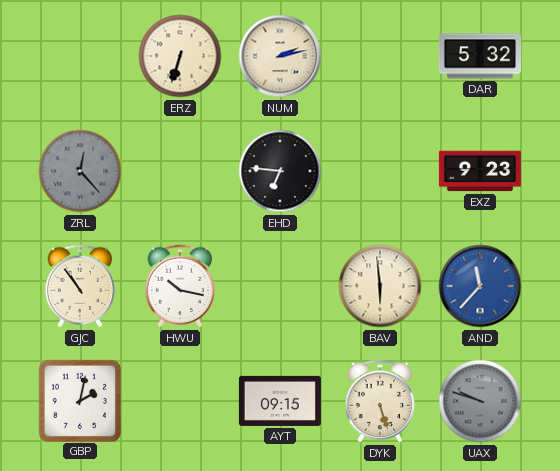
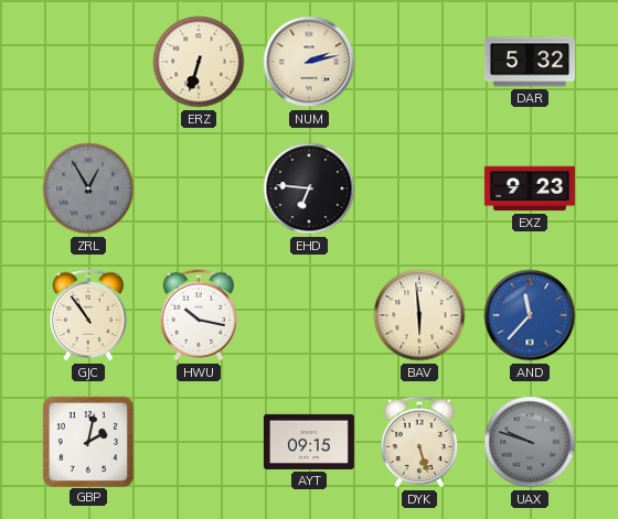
ZRL: 12:23 -> 12:55
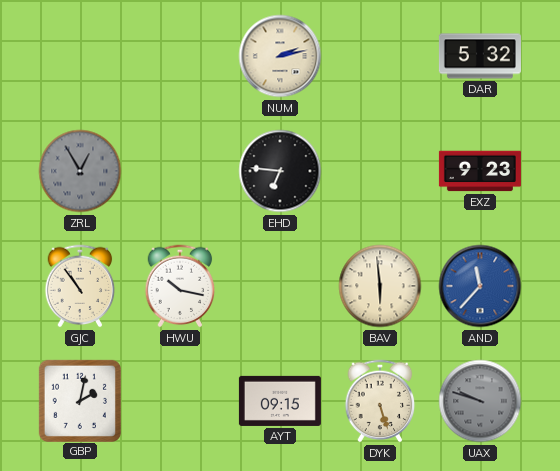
ERZ: 6:33 -> none
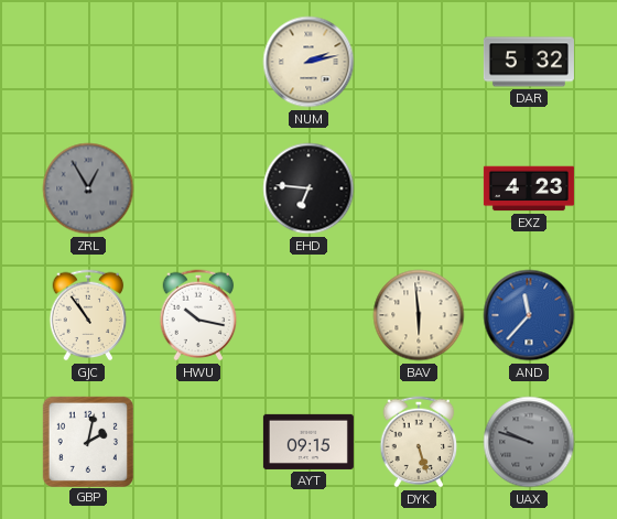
EXZ: 9:23 -> 4:23
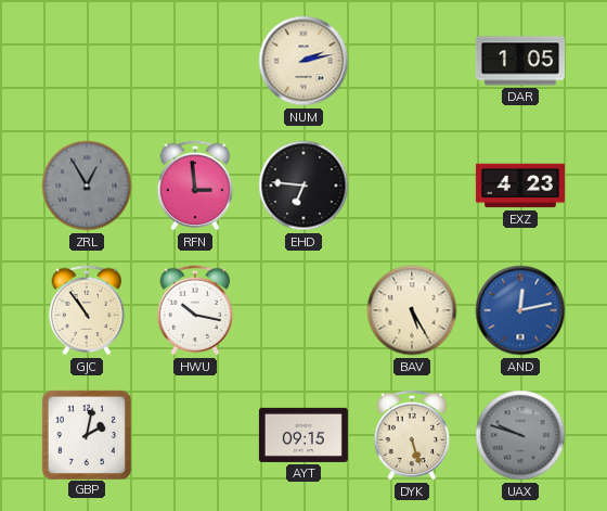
DAR: 5:32 -> 1:05
RFN: none -> 2:59
BAV: 5:59 -> 5:25
AND: 11:37 -> 12:13
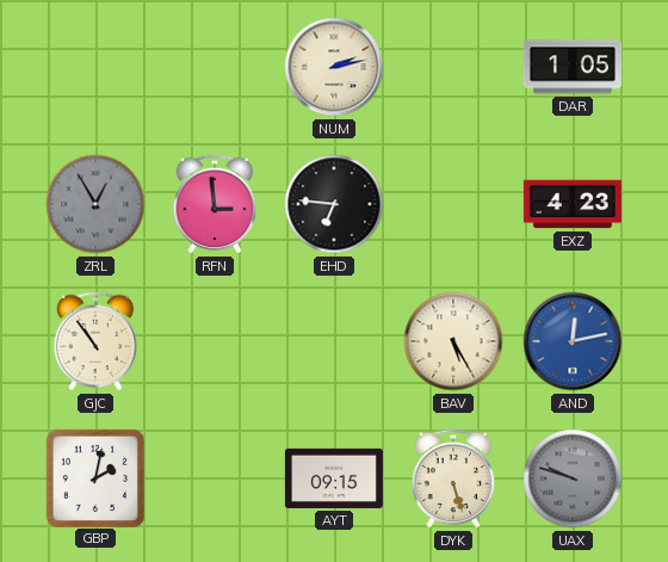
HWU: 10:17 -> none
